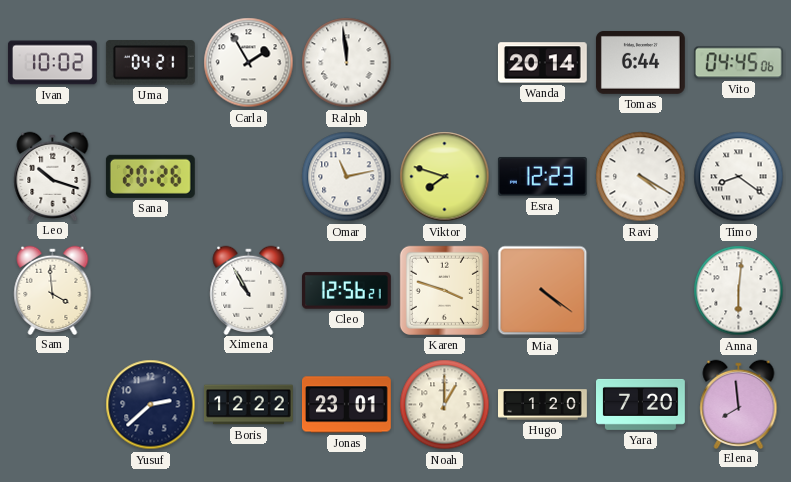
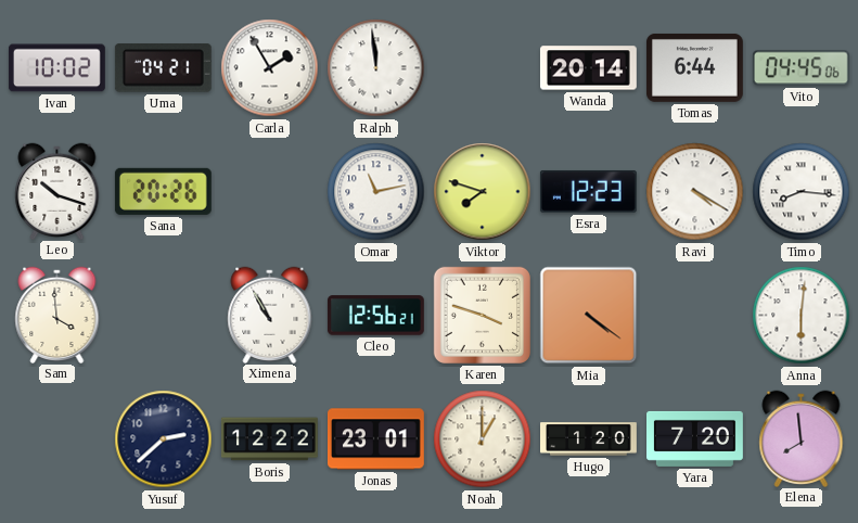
Timo: 8:21 -> 8:16
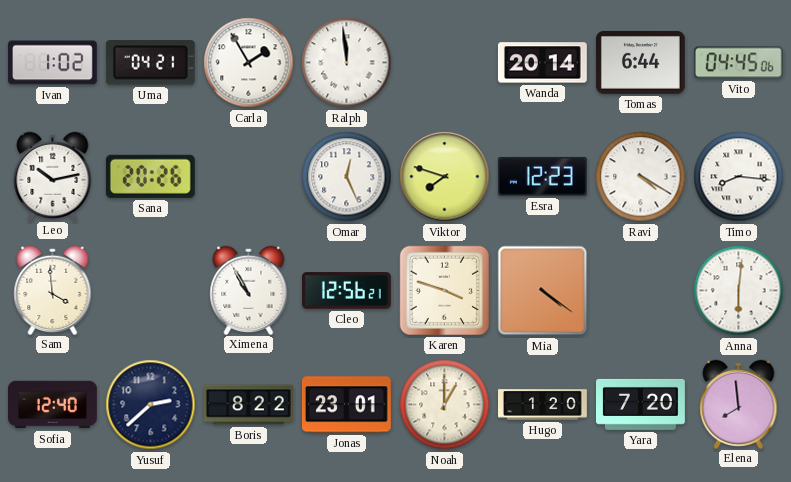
Ivan: 10:02 -> 1:02
Leo: 10:18 -> 10:13
Omar: 11:13 -> 12:26
Sofia: none -> 12:40
Boris: 12:22 -> 8:22
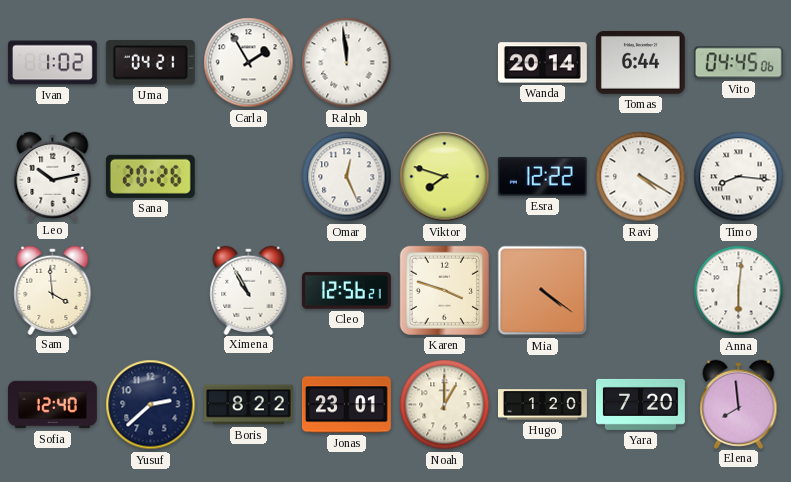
Esra: 12:23 -> 12:22
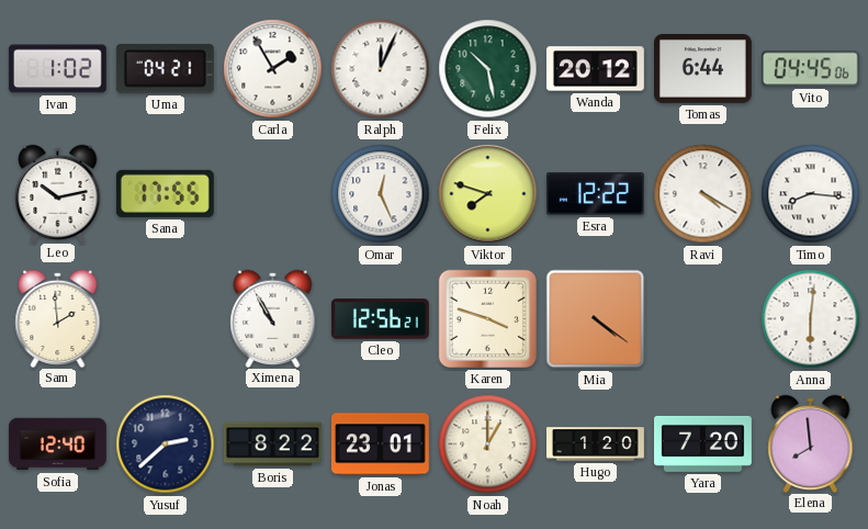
Ralph: 11:59 -> 12:04
Felix: none -> 10:28
Wanda: 20:14 -> 20:12
Sana: 20:26 -> 17:55
Sam: 3:59 -> 1:59
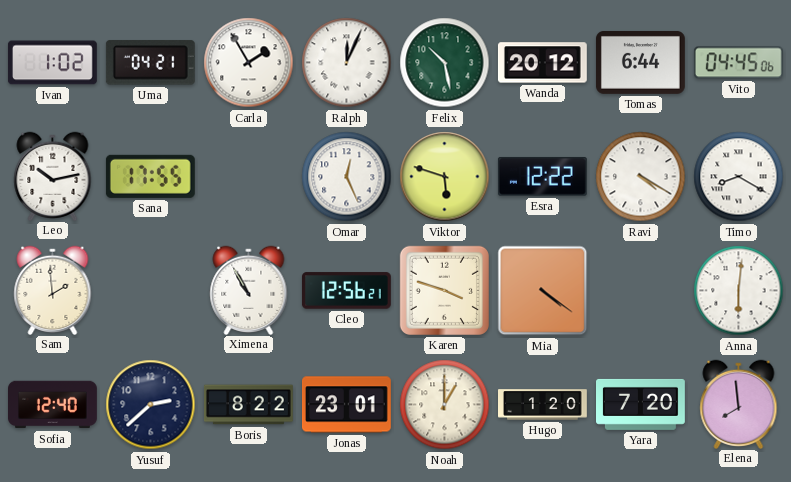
Viktor: 7:48 -> 5:48
Timo: 8:16 -> 8:20
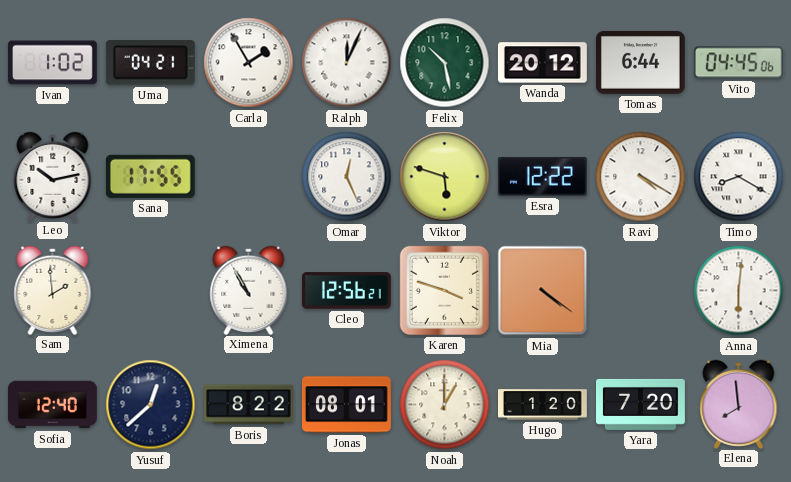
Yusuf: 2:38 -> 12:38
Jonas: 23:01 -> 08:01
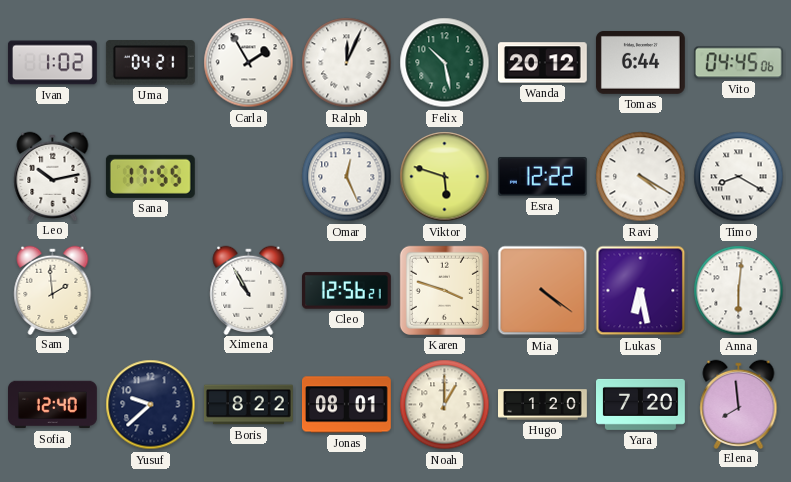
Lukas: none -> 6:28
Yusuf: 12:38 -> 9:38
